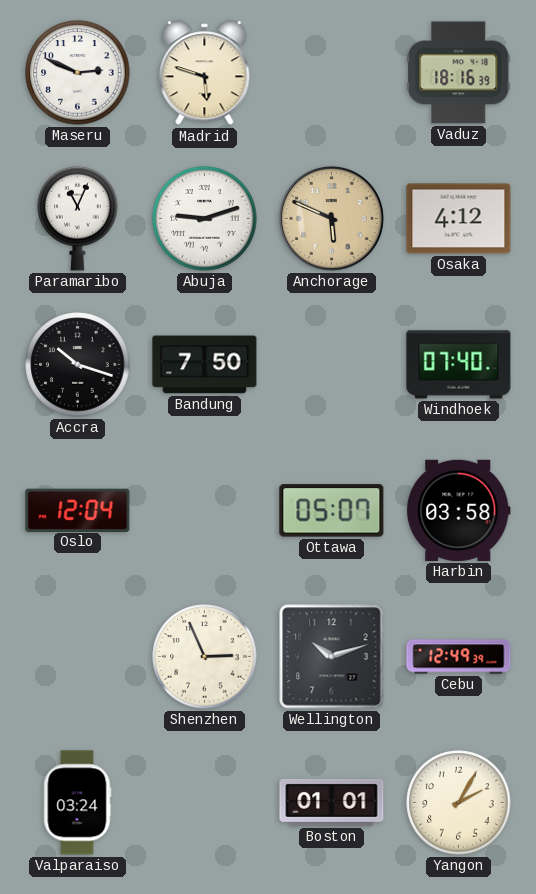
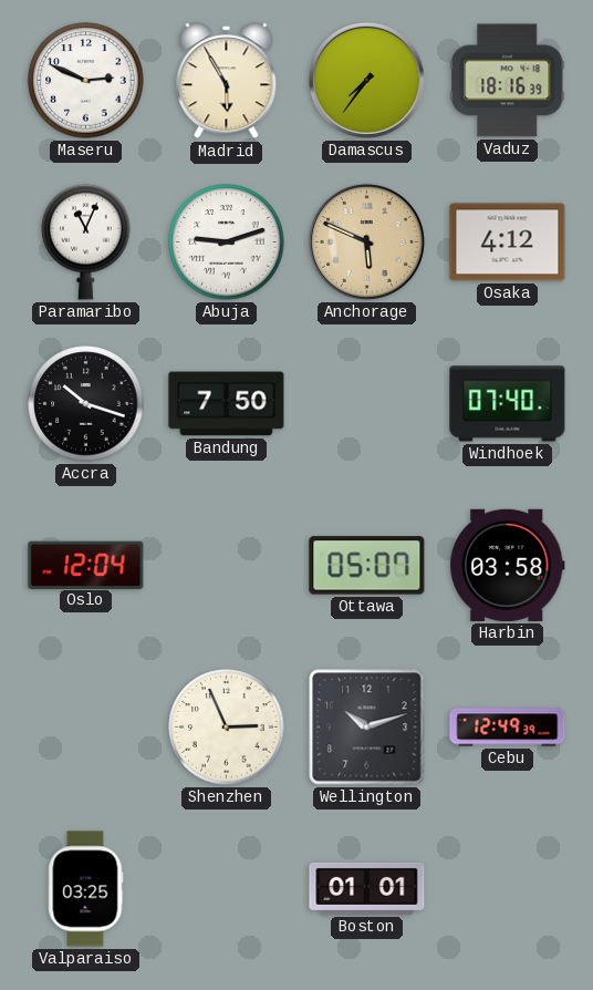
Madrid: 5:48 -> 5:55
Damascus: none -> 7:36
Valparaiso: 03:24 -> 03:25
Yangon: 2:05 -> none
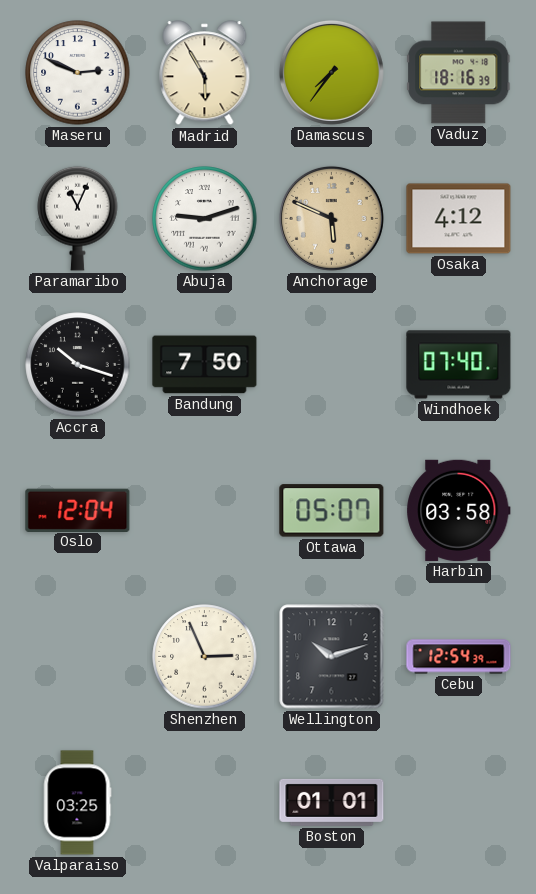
Cebu: 12:49 -> 12:54
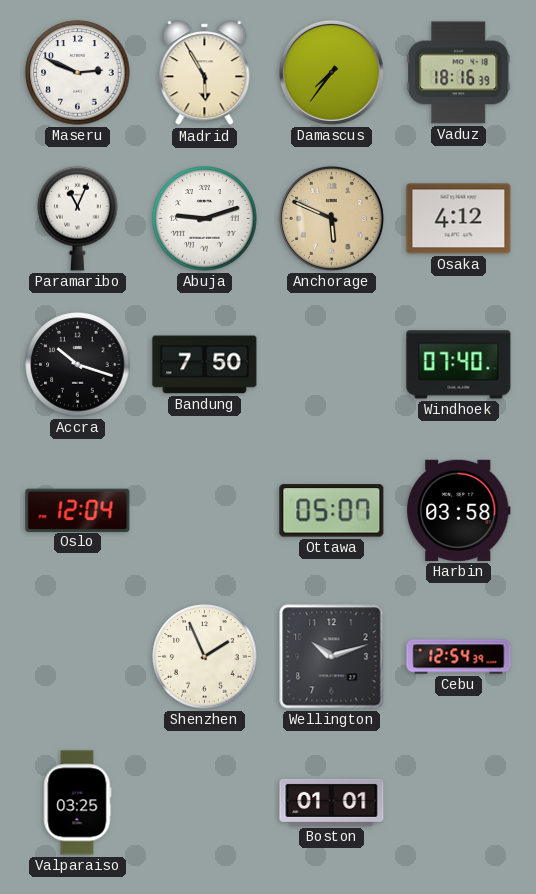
Shenzhen: 2:56 -> 1:56
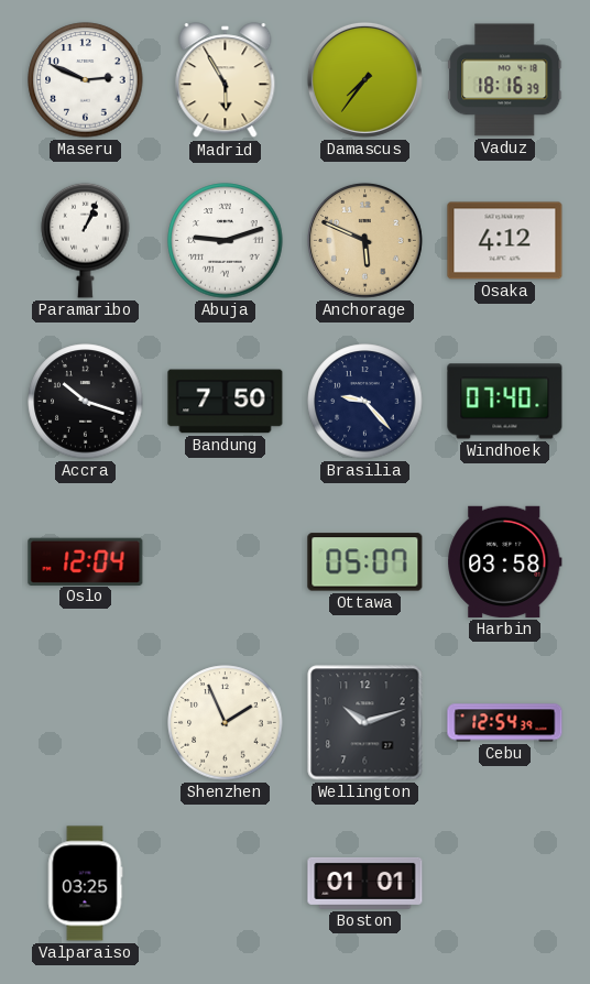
Paramaribo: 11:04 -> 1:04
Brasilia: none -> 9:23
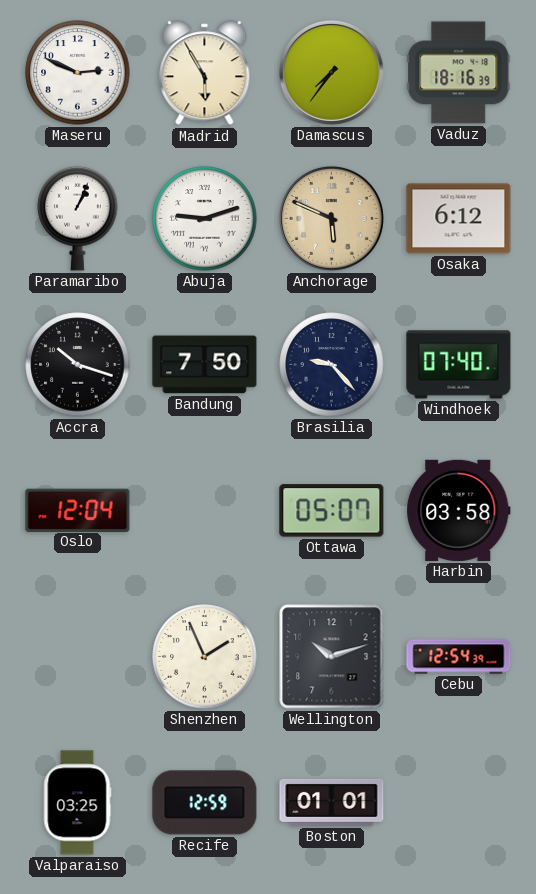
Osaka: 4:12 -> 6:12
Recife: none -> 12:59
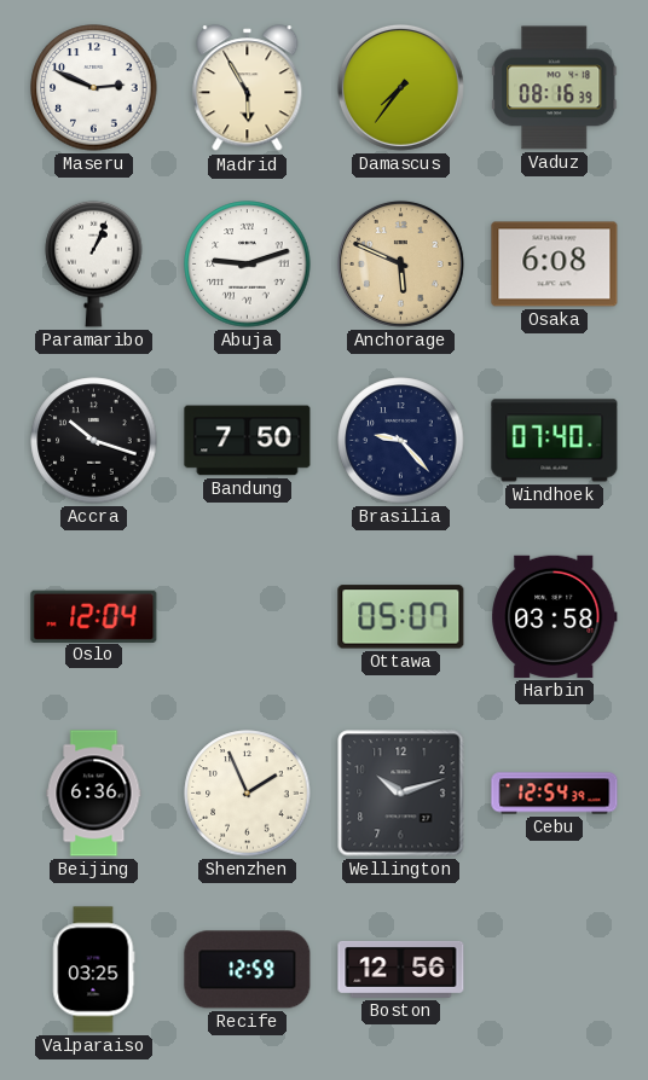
Vaduz: 18:16 -> 08:16
Osaka: 6:12 -> 6:08
Beijing: none -> 6:36
Boston: 01:01 -> 12:56
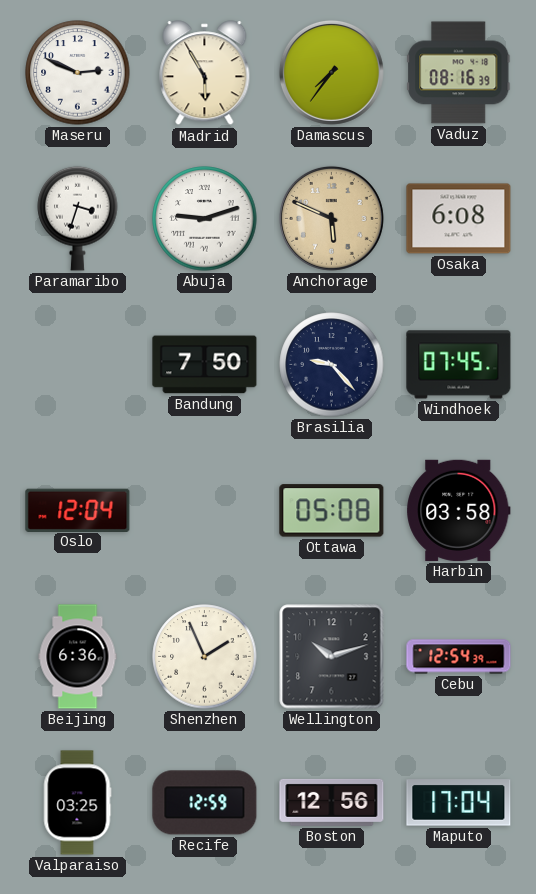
Paramaribo: 1:04 -> 3:33
Accra: 10:18 -> none
Windhoek: 07:40 -> 07:45
Ottawa: 05:07 -> 05:08
Maputo: none -> 17:04
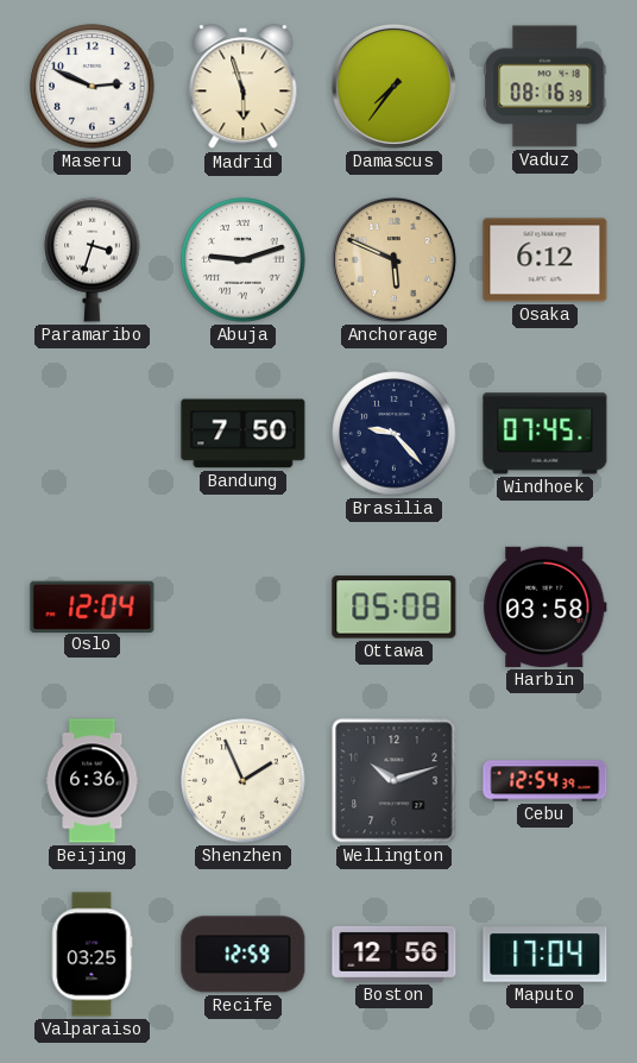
Madrid: 5:55 -> 5:57
Osaka: 6:08 -> 6:12
